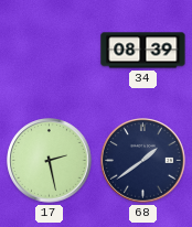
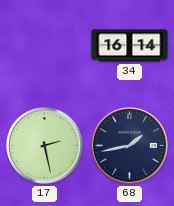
34: 08:39 -> 16:14
68: 1:39 -> 1:43
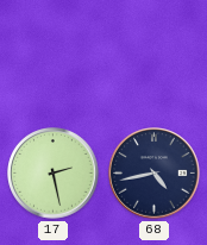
34: 16:14 -> none
68: 1:43 -> 4:43
